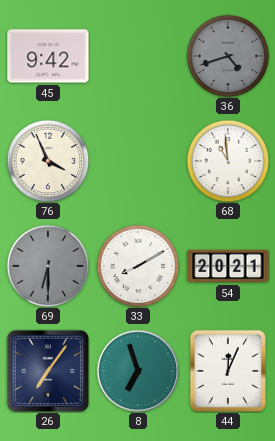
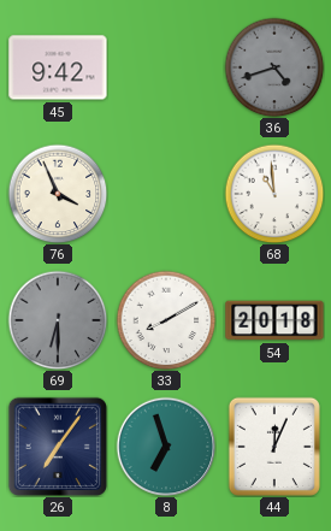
54: 20:21 -> 20:18
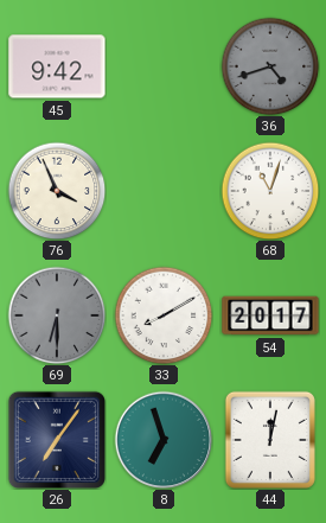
68: 10:59 -> 11:03
54: 20:18 -> 20:17
44: 12:04 -> 12:02
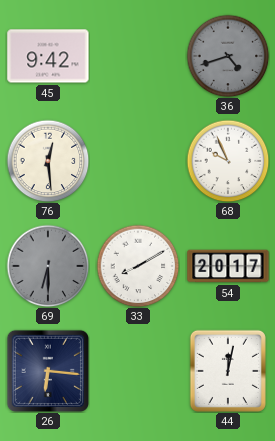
76: 3:56 -> 12:29
68: 11:03 -> 9:56
26: 7:06 -> 6:16
8: 6:57 -> none
